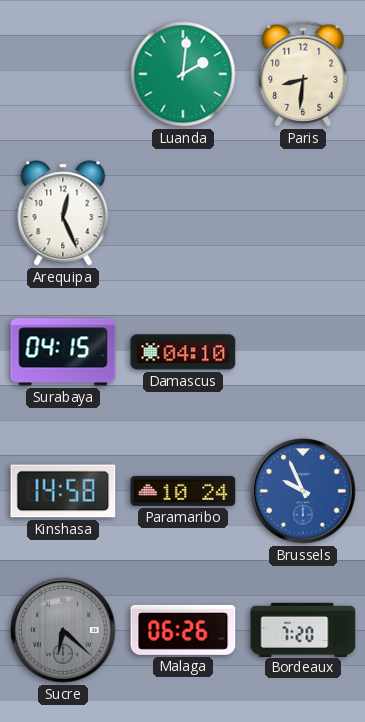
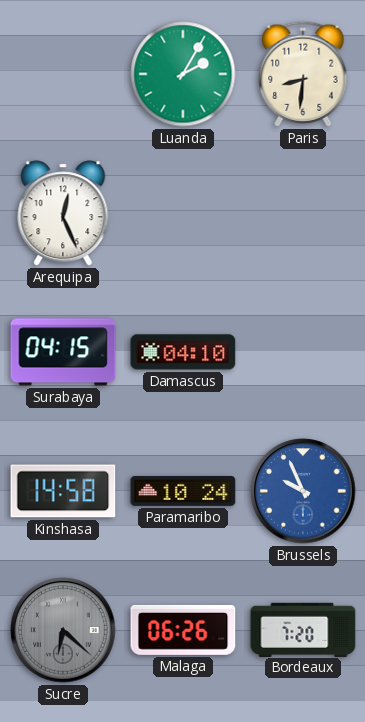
Luanda: 2:01 -> 2:05
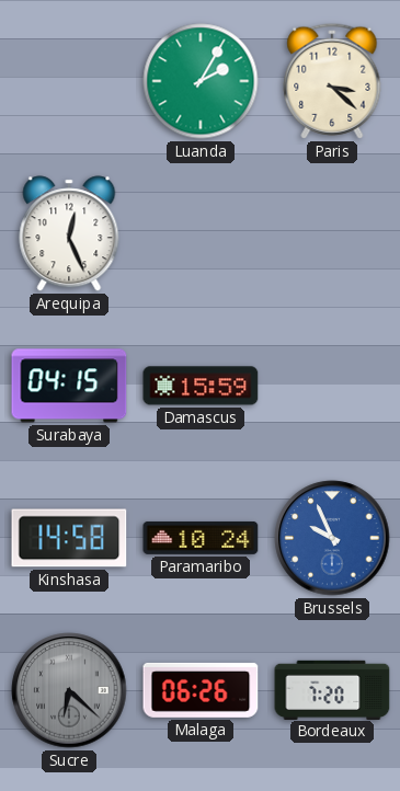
Paris: 8:31 -> 3:22
Damascus: 04:10 -> 15:59
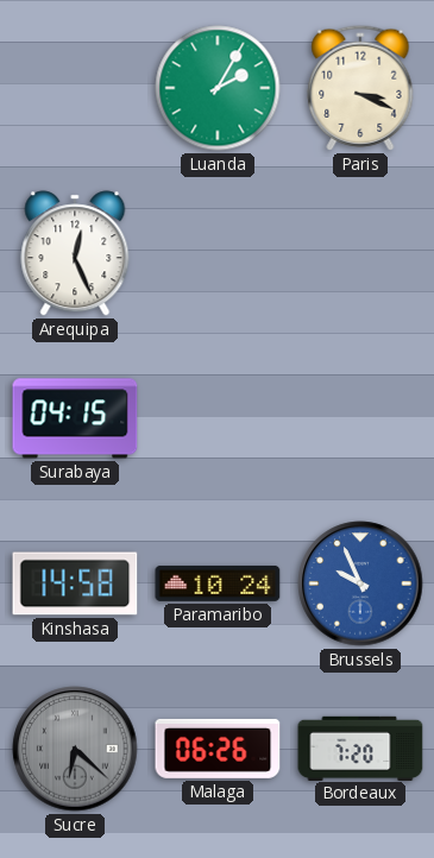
Paris: 3:22 -> 3:19
Damascus: 15:59 -> none
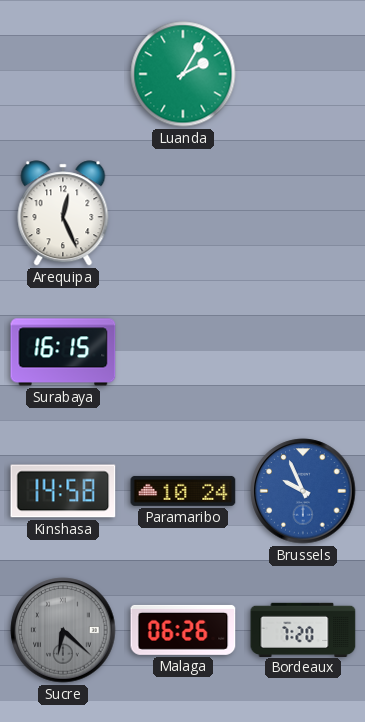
Paris: 3:19 -> none
Surabaya: 04:15 -> 16:15
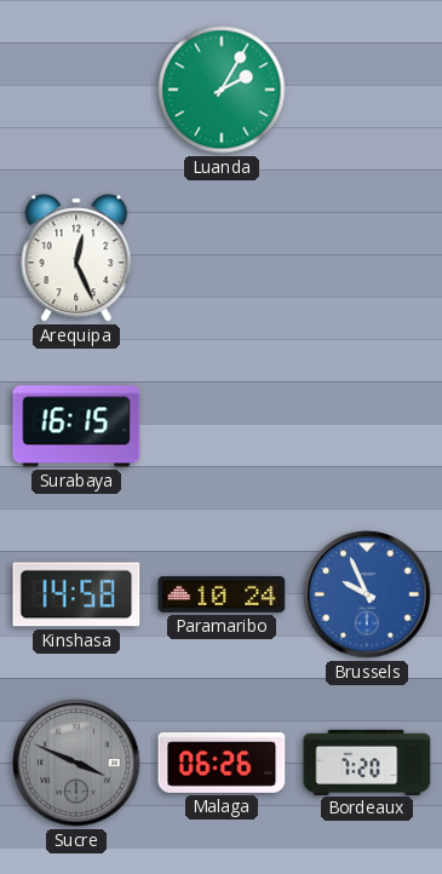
Sucre: 6:22 -> 3:49
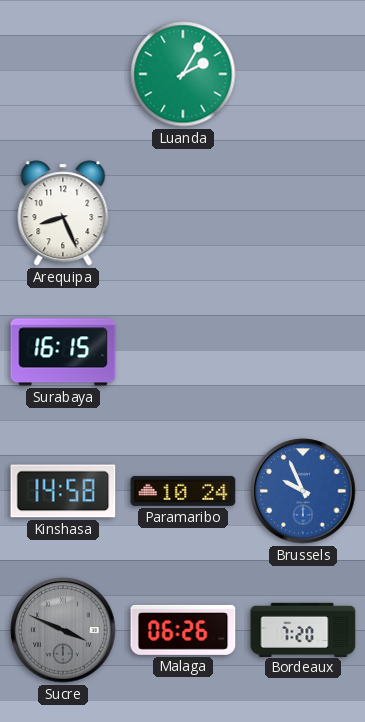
Arequipa: 12:26 -> 8:26
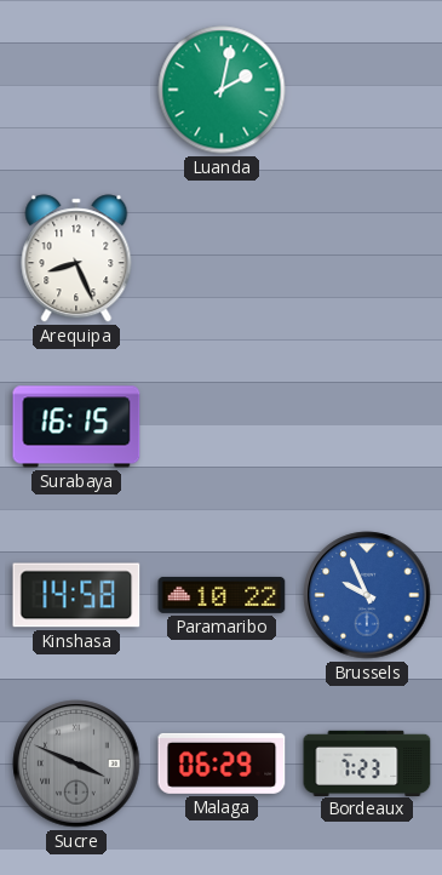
Luanda: 2:05 -> 2:02
Paramaribo: 10:24 -> 10:22
Malaga: 06:26 -> 06:29
Bordeaux: 7:20 -> 7:23
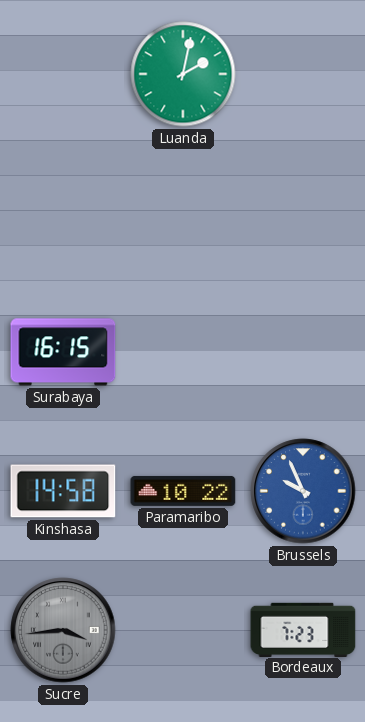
Arequipa: 8:26 -> none
Sucre: 3:49 -> 3:44
Malaga: 06:29 -> none
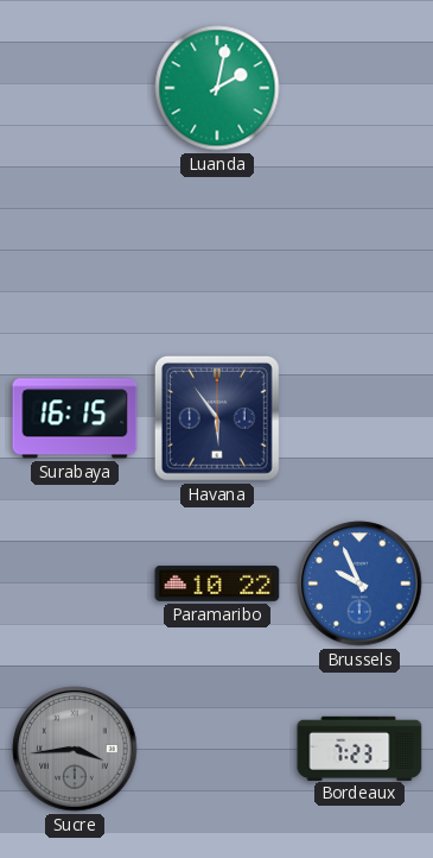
Havana: none -> 5:54
Kinshasa: 14:58 -> none
